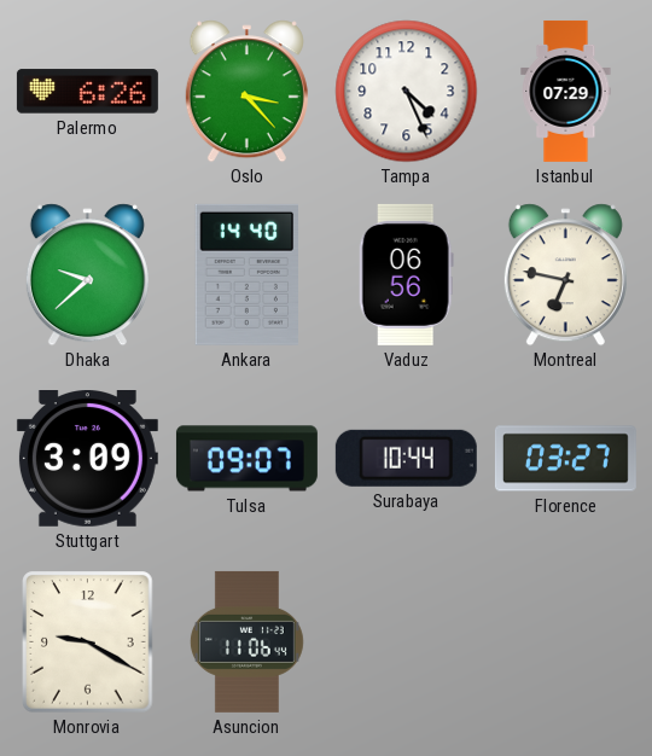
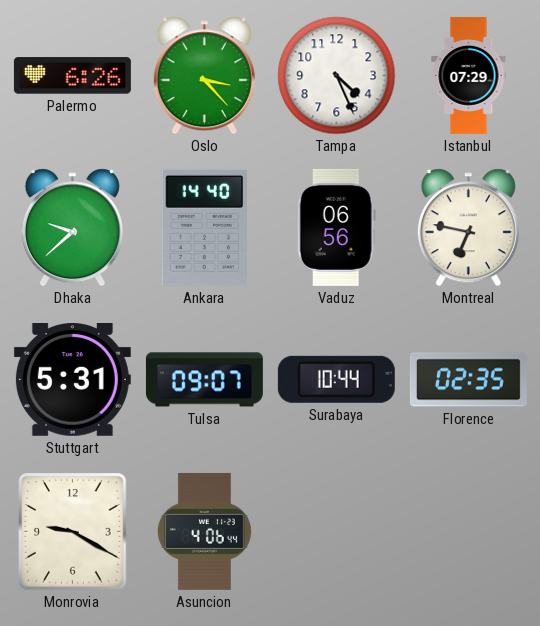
Stuttgart: 3:09 -> 5:31
Florence: 03:27 -> 02:35
Asuncion: 11:06 -> 4:06
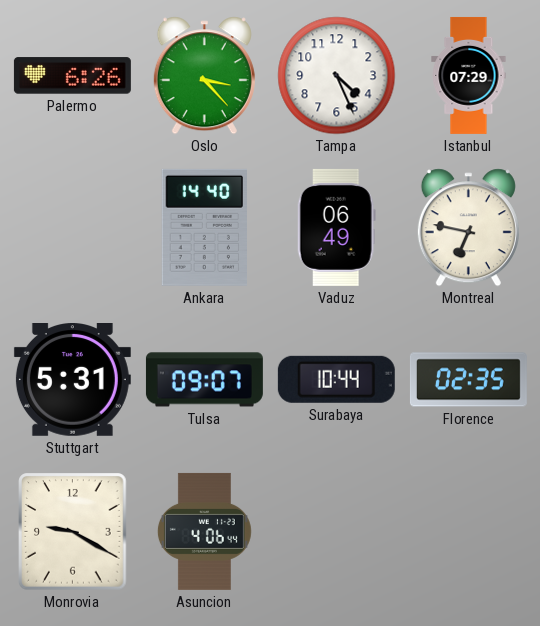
Dhaka: 9:38 -> none
Vaduz: 06:56 -> 06:49
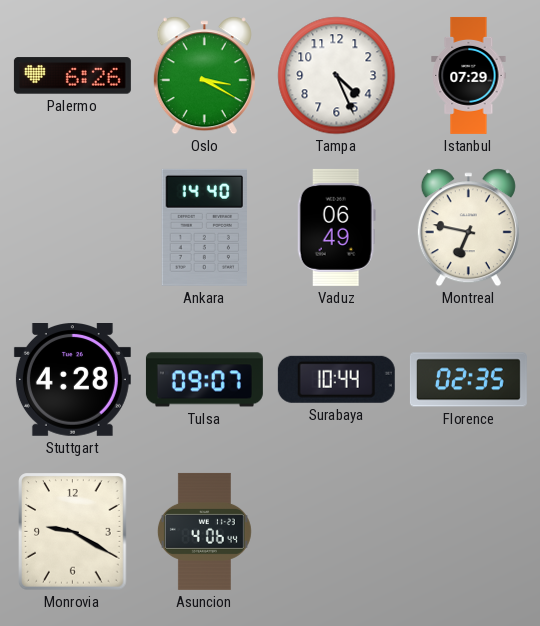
Oslo: 3:23 -> 3:20
Stuttgart: 5:31 -> 4:28
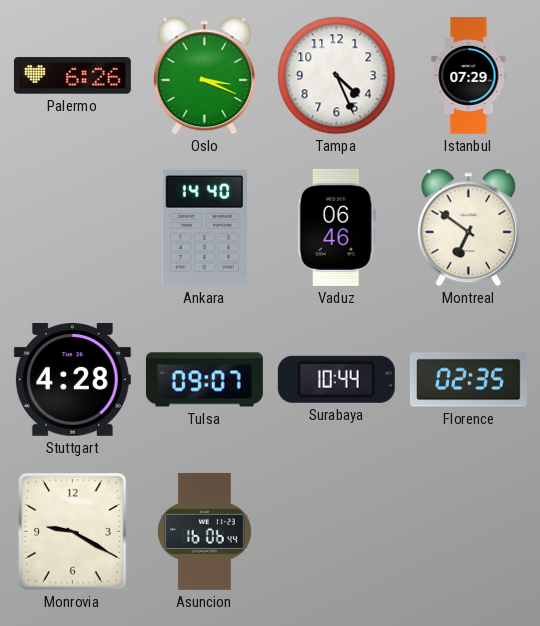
Oslo: 3:20 -> 3:19
Vaduz: 06:49 -> 06:46
Montreal: 6:47 -> 6:51
Asuncion: 4:06 -> 16:06
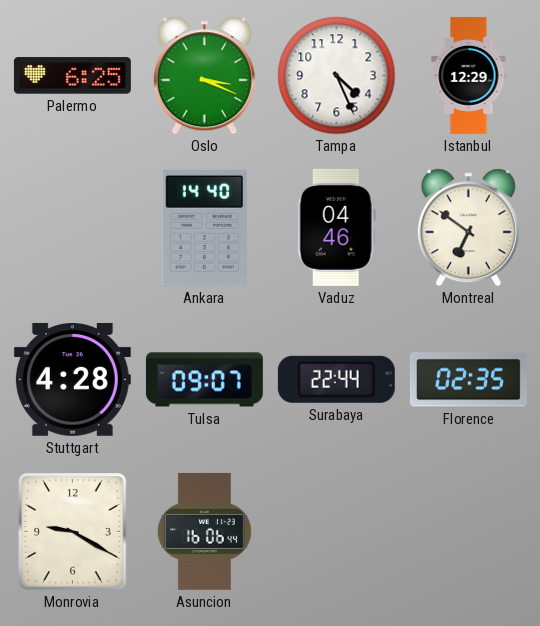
Palermo: 6:26 -> 6:25
Istanbul: 07:29 -> 12:29
Vaduz: 06:46 -> 04:46
Surabaya: 10:44 -> 22:44
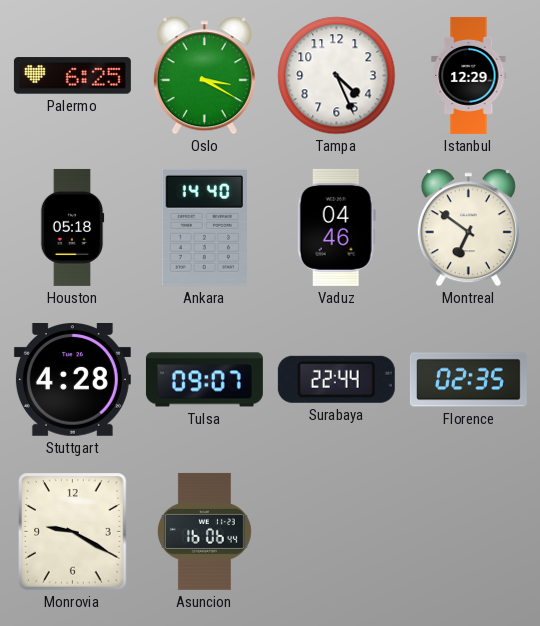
Oslo: 3:19 -> 3:20
Houston: none -> 05:18
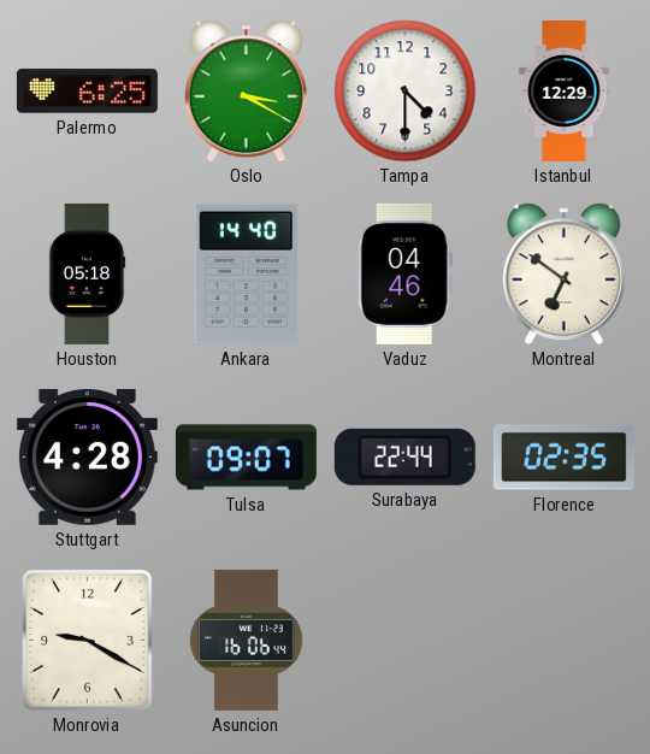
Tampa: 4:26 -> 4:30
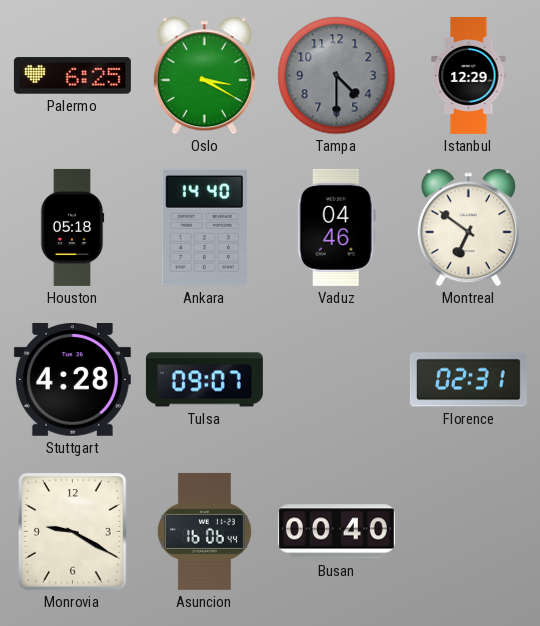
Tampa dial: white -> grey
Surabaya: 22:44 -> none
Florence: 02:35 -> 02:31
Busan: none -> 00:40
